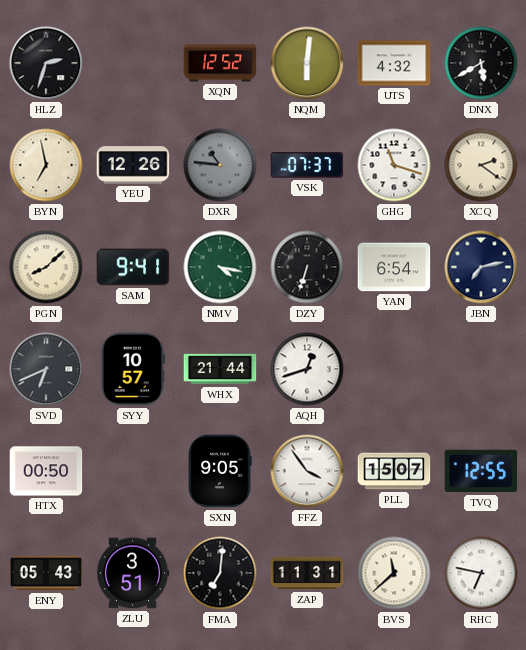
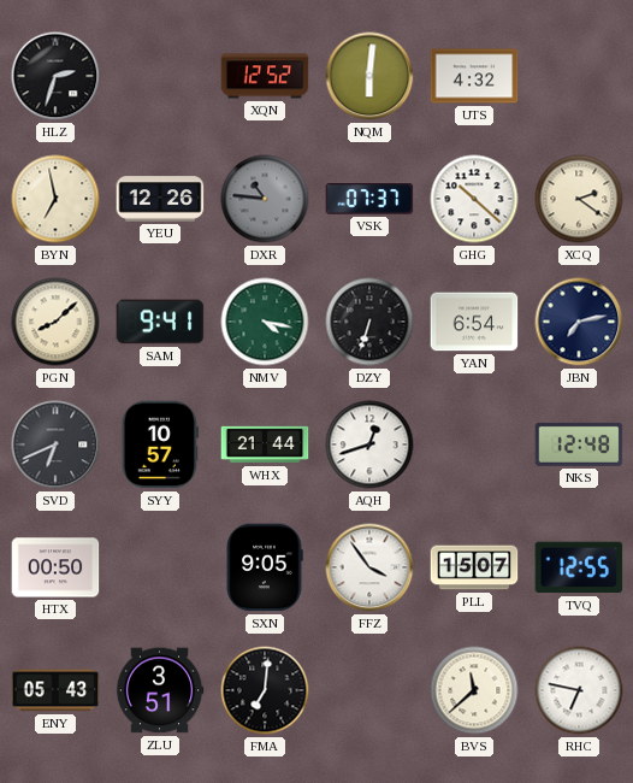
DNX: 5:40 -> none
GHG: 11:18 -> 10:22
NKS: none -> 12:48
ZAP: 11:31 -> none
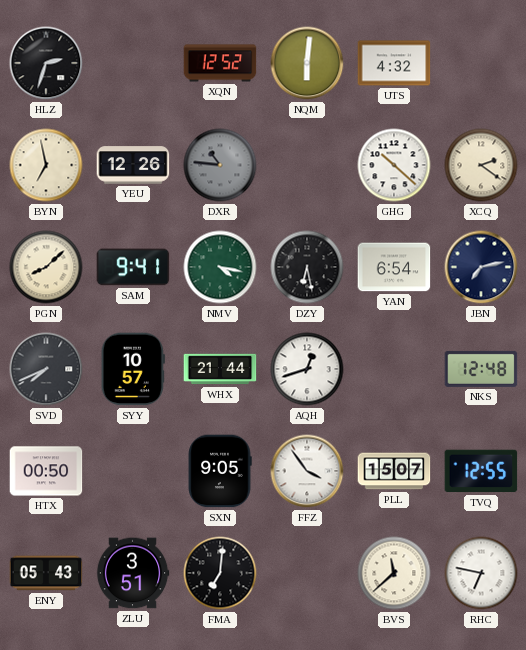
VSK: 07:37 -> none
DZY: 6:33 -> 6:28
SVD: 6:41 -> 7:41
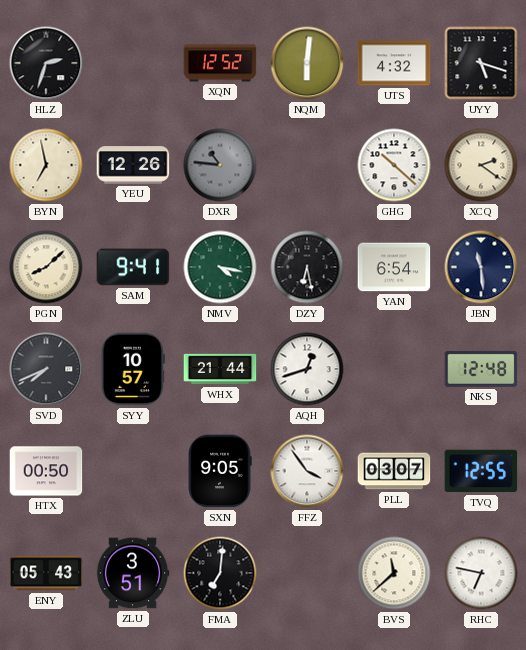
UYY: none -> 5:18
JBN: 7:13 -> 11:29
PLL: 15:07 -> 03:07
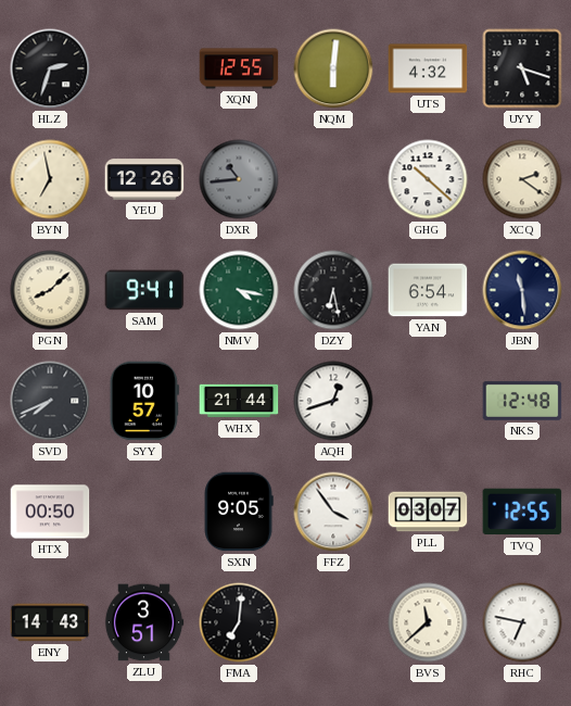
XQN: 12:52 -> 12:55
DXR: 10:46 -> 10:44
ENY: 05:43 -> 14:43
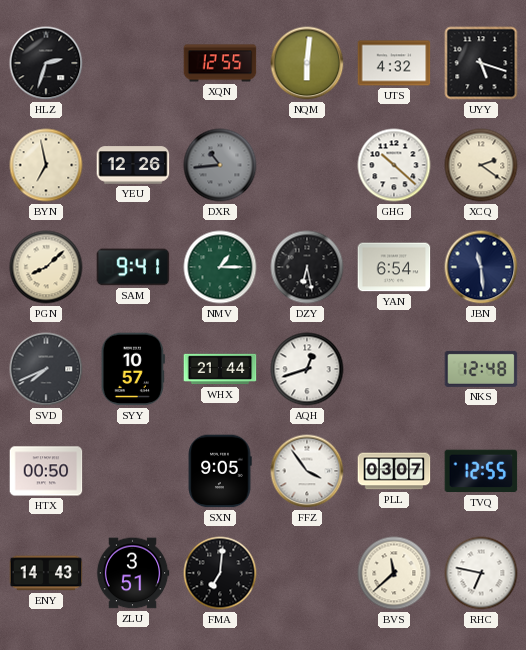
NMV: 4:17 -> 1:15
